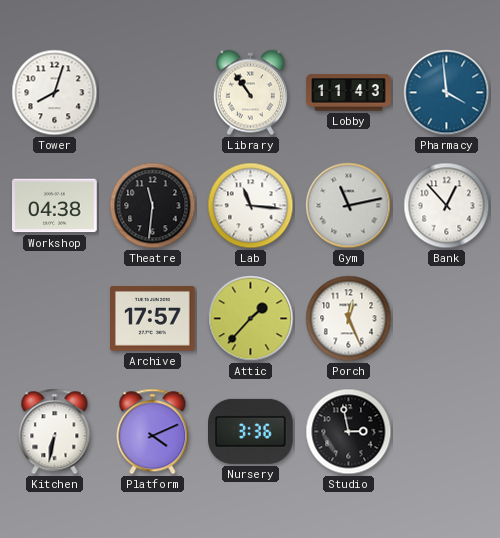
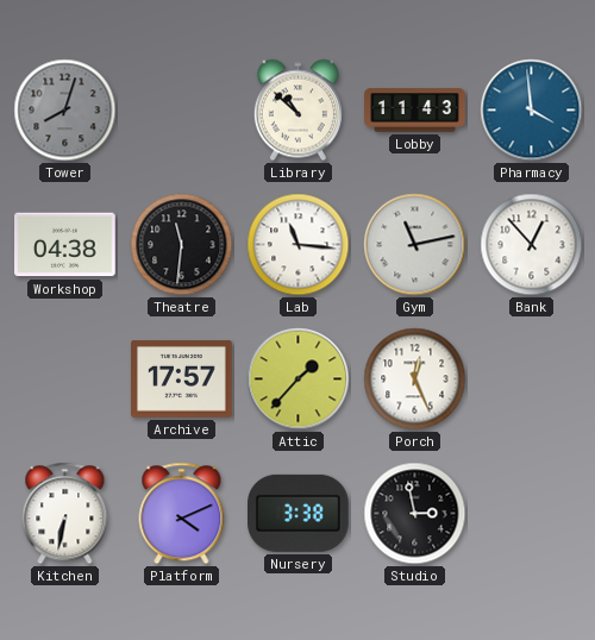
Tower dial: white -> grey
Library: 10:54 -> 10:52
Nursery: 3:36 -> 3:38
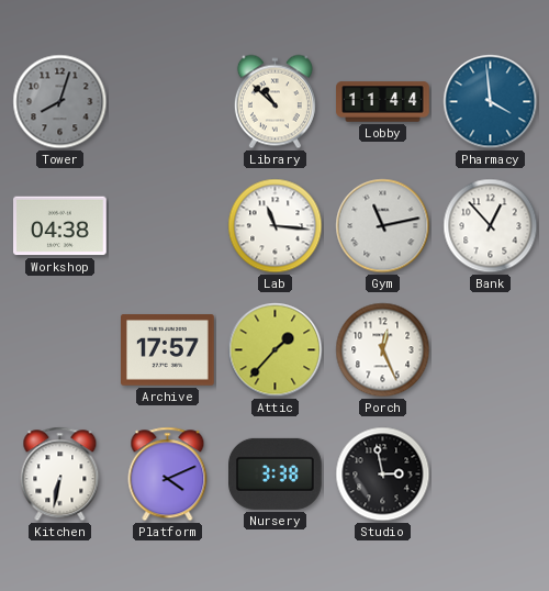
Lobby: 11:43 -> 11:44
Theatre: 11:31 -> none
